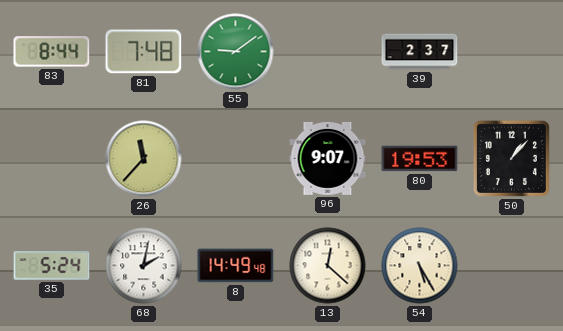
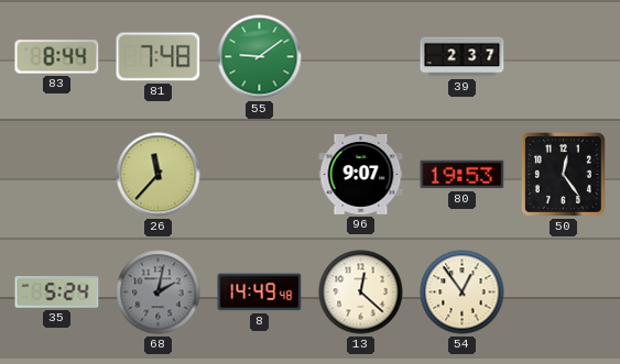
50: 1:07 -> 12:24
68 dial: white -> grey
54: 5:25 -> 12:54
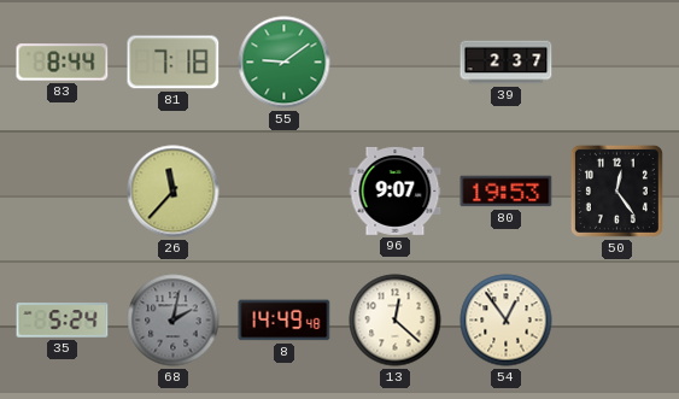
81: 7:48 -> 7:18
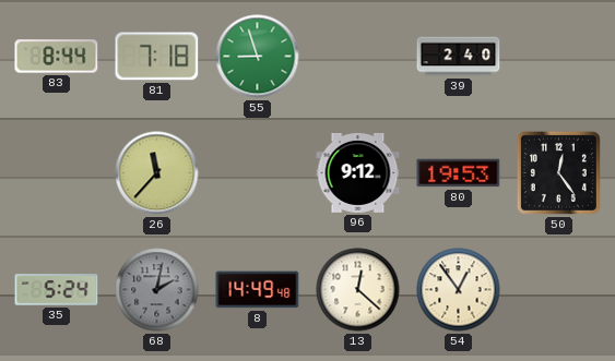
55: 9:09 -> 8:57
39: 2:37 -> 2:40
96: 9:07 -> 9:12
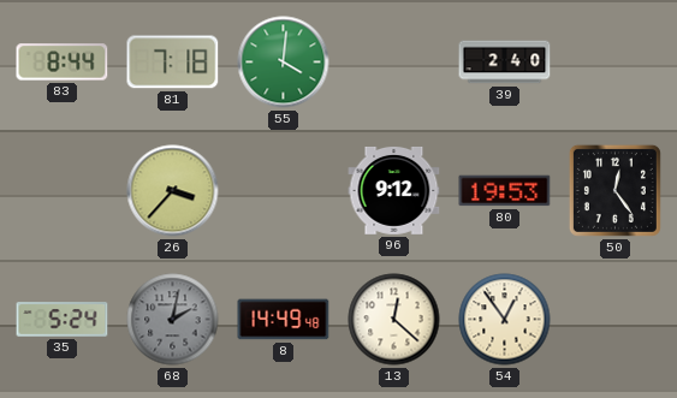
55: 8:57 -> 4:01
26: 11:37 -> 3:37
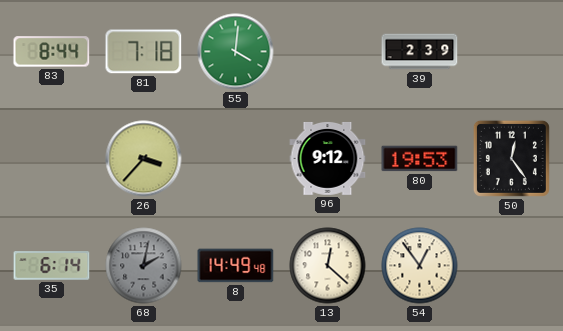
39: 2:40 -> 2:39
35: 5:24 -> 6:14
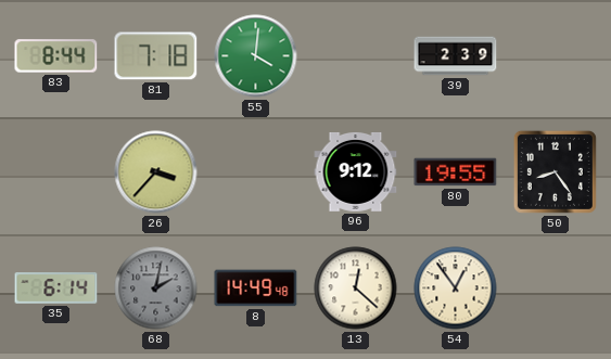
80: 19:53 -> 19:55
50: 12:24 -> 8:24
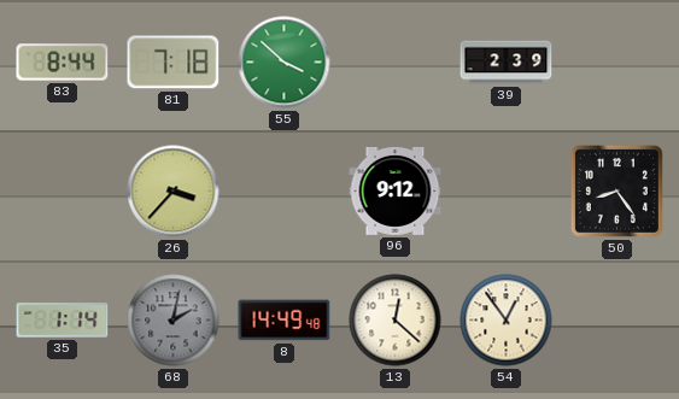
55: 4:01 -> 3:52
80: 19:55 -> none
35: 6:14 -> 1:14
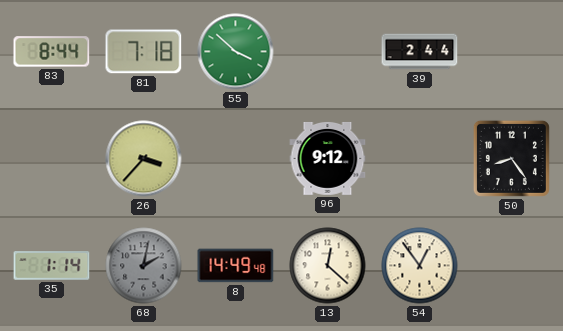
39: 2:39 -> 2:44
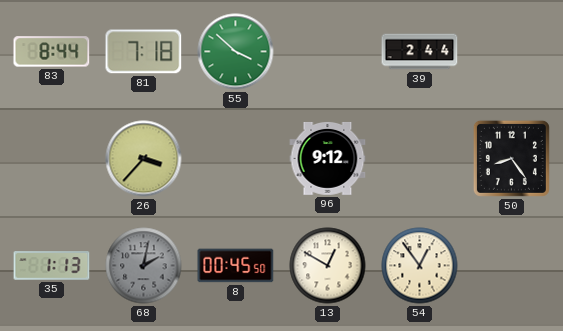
35: 1:14 -> 1:13
8: 14:49 -> 00:45
13: 12:22 -> 12:50
